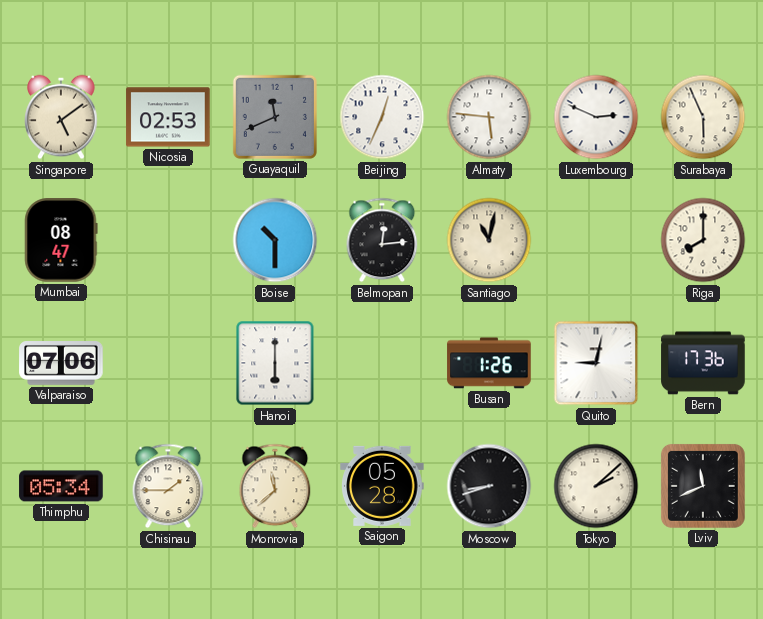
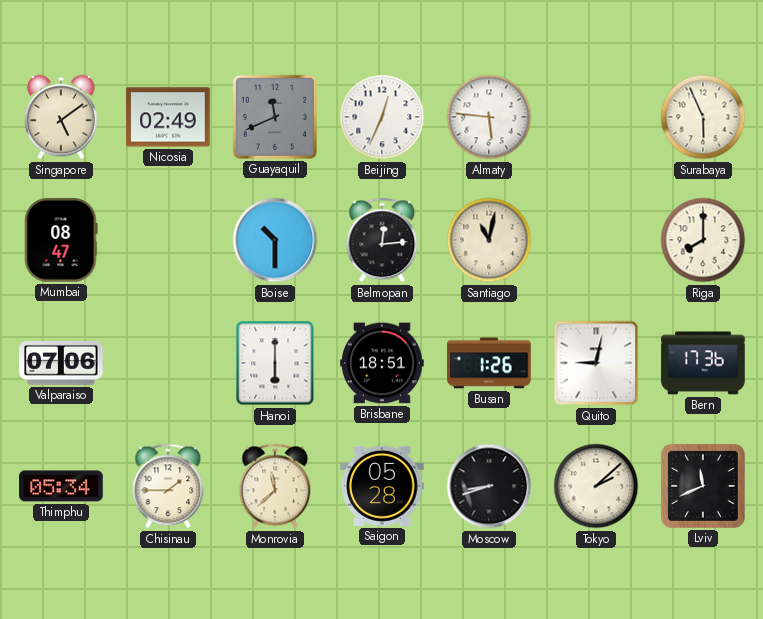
Nicosia: 02:53 -> 02:49
Luxembourg: 2:49 -> none
Brisbane: none -> 18:51
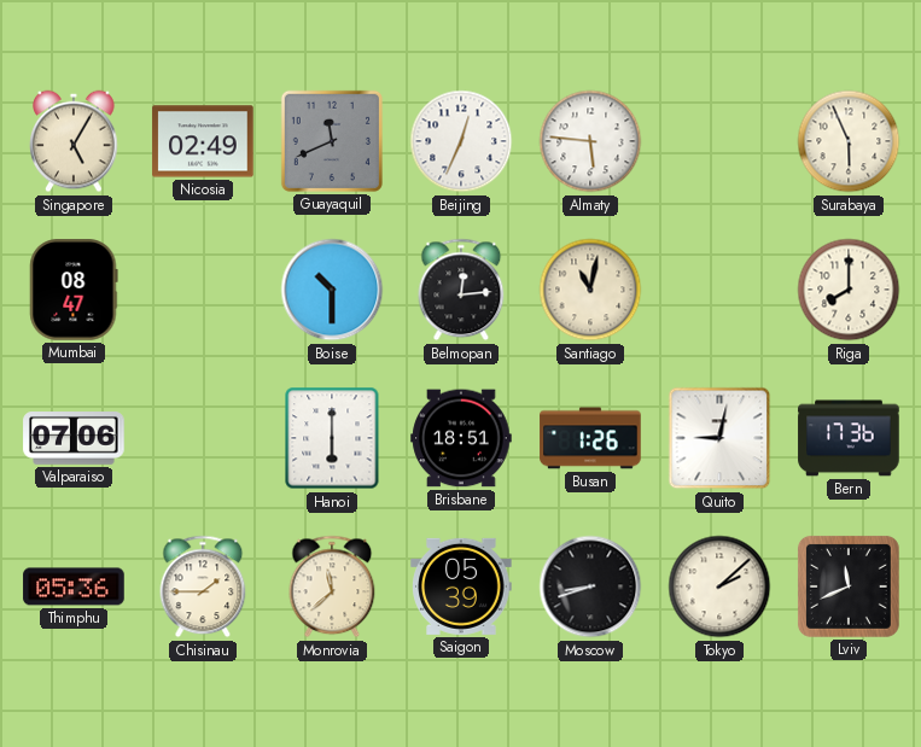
Singapore: 5:09 -> 5:05
Thimphu: 05:34 -> 05:36
Saigon: 05:28 -> 05:39
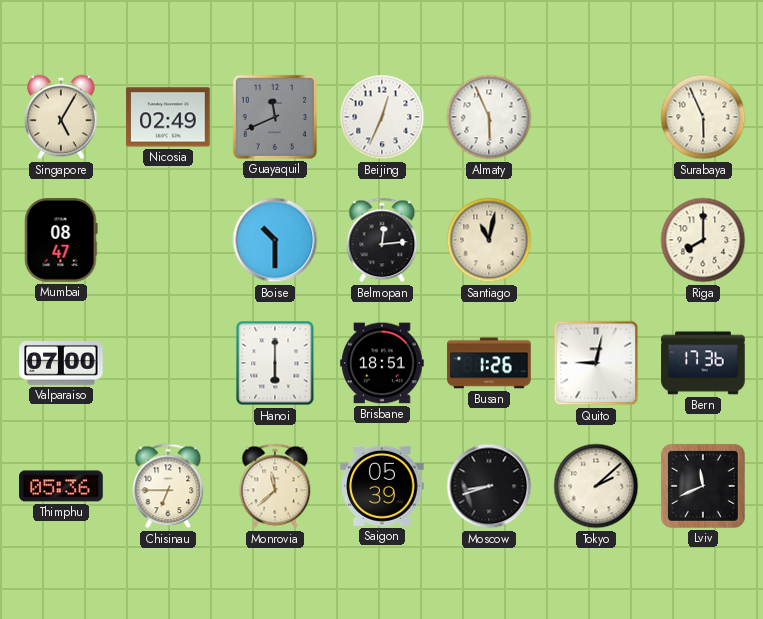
Almaty: 5:46 -> 5:56
Valparaiso: 07:06 -> 07:00
Chisinau: 1:45 -> 6:45
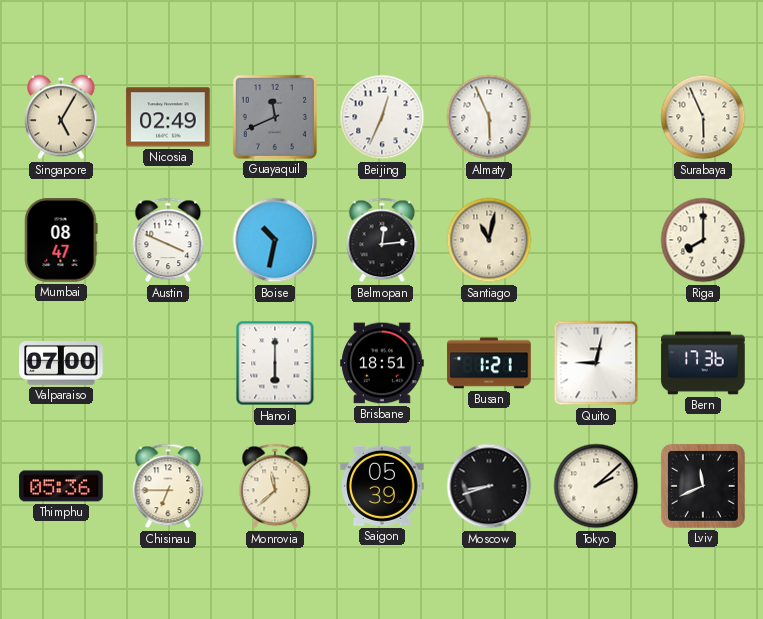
Austin: none -> 3:49
Boise: 10:30 -> 10:32
Busan: 1:26 -> 1:21
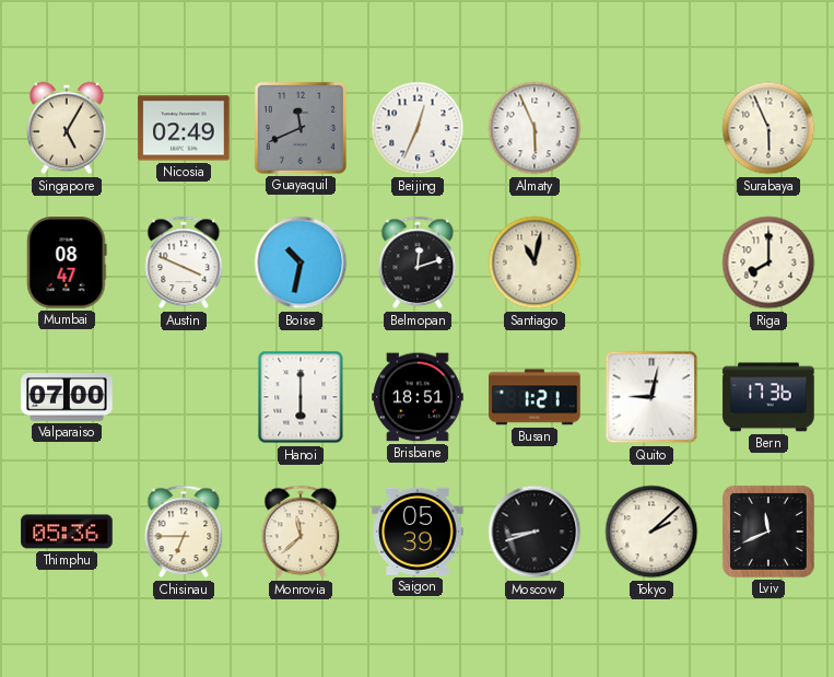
Belmopan: 12:14 -> 12:12
